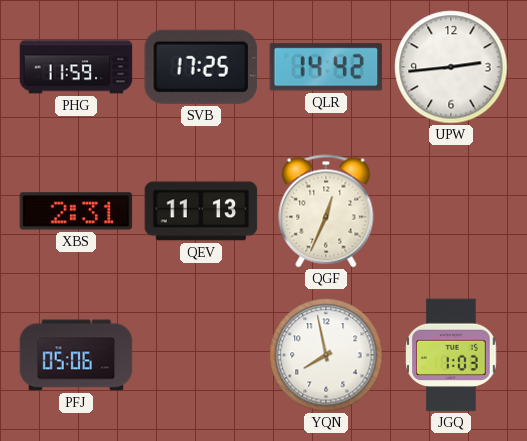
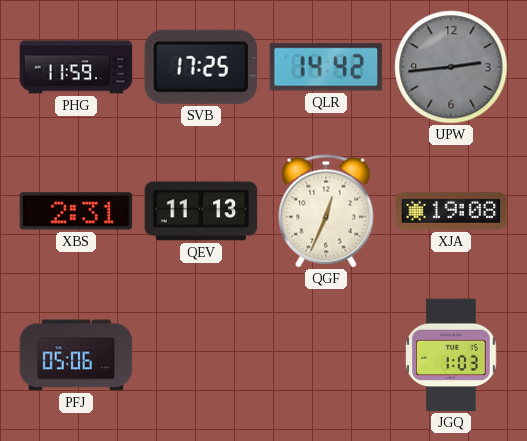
UPW dial: white -> grey
XJA: none -> 19:08
YQN: 7:58 -> none
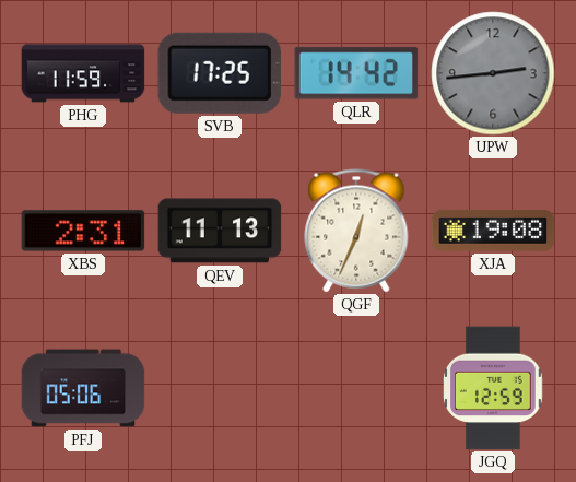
JGQ: 1:03 -> 12:59
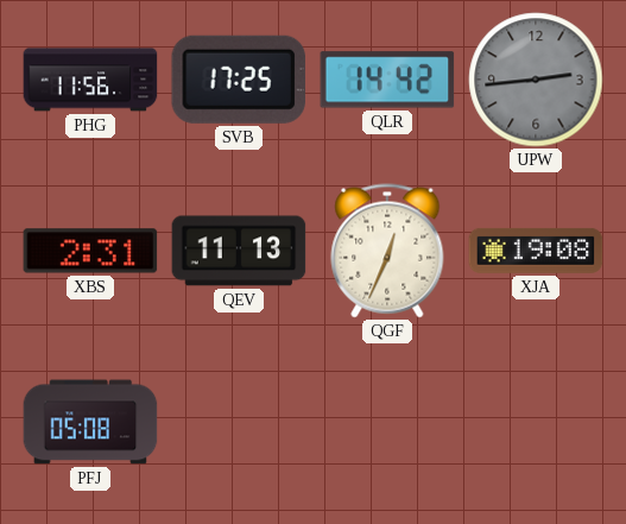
PHG: 11:59 -> 11:56
PFJ: 05:06 -> 05:08
JGQ: 12:59 -> none
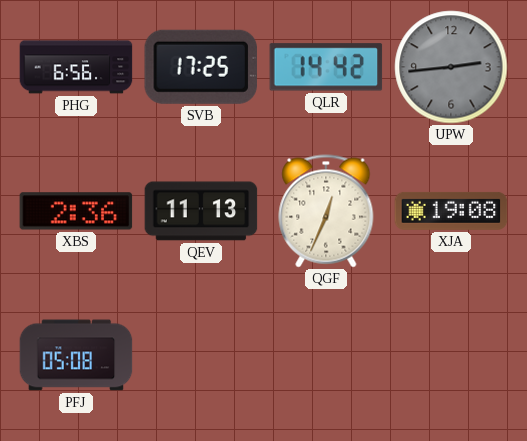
PHG: 11:56 -> 6:56
XBS: 2:31 -> 2:36
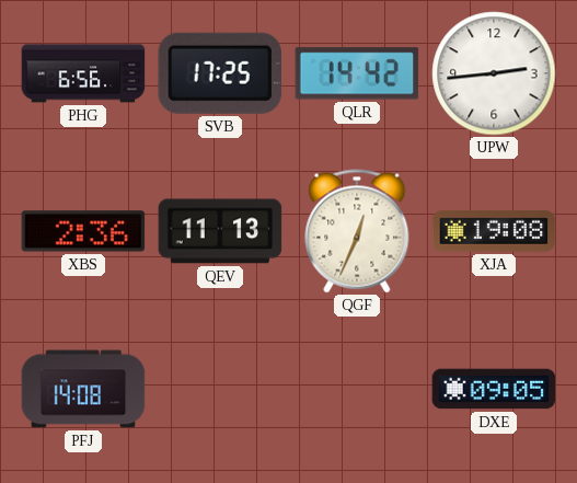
UPW dial: grey -> white
PFJ: 05:08 -> 14:08
DXE: none -> 09:05
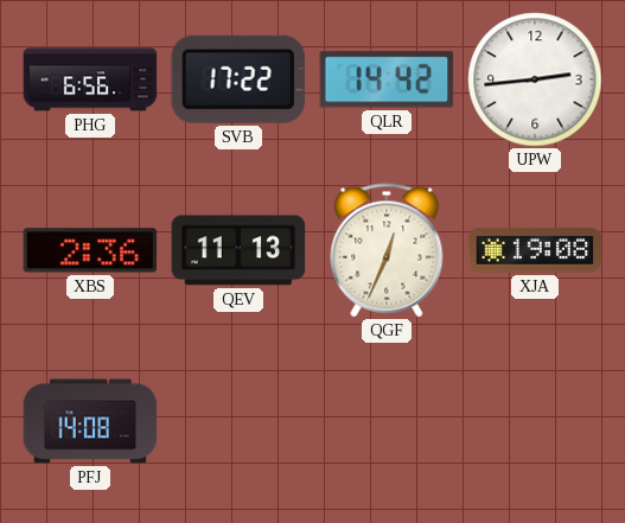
SVB: 17:25 -> 17:22
DXE: 09:05 -> none
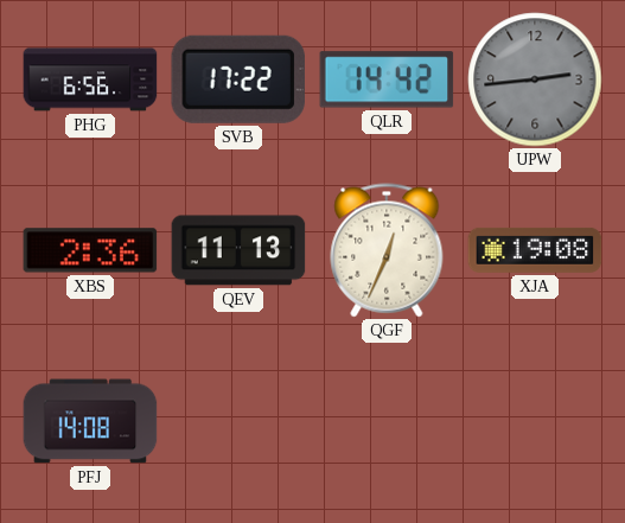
UPW dial: white -> grey
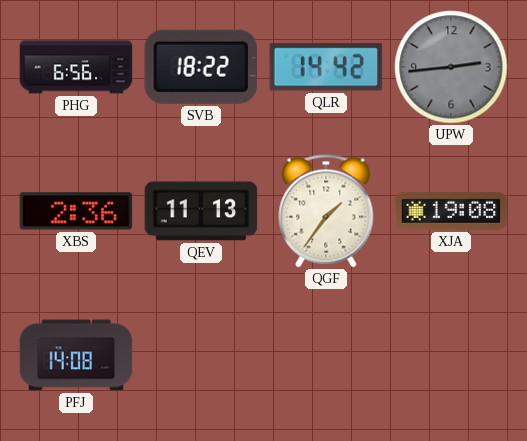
SVB: 17:22 -> 18:22
QGF: 12:34 -> 1:36
